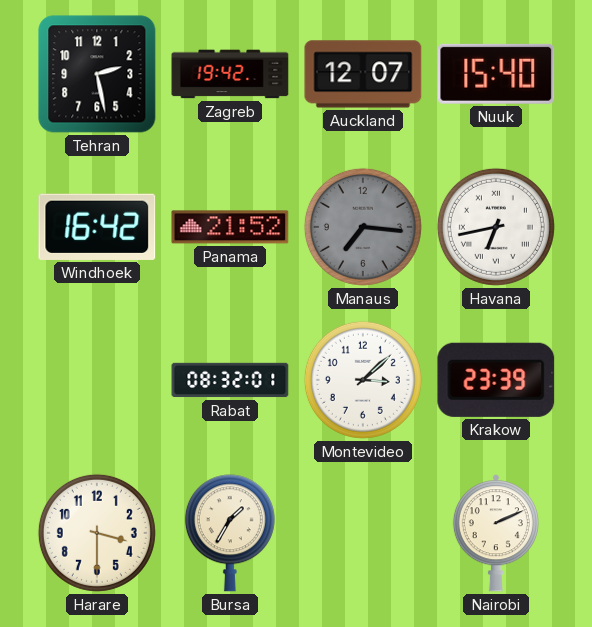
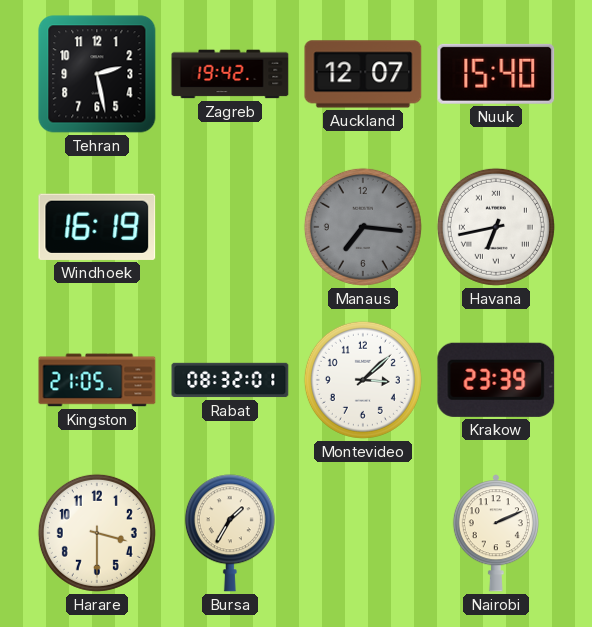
Windhoek: 16:42 -> 16:19
Panama: 21:52 -> none
Kingston: none -> 21:05
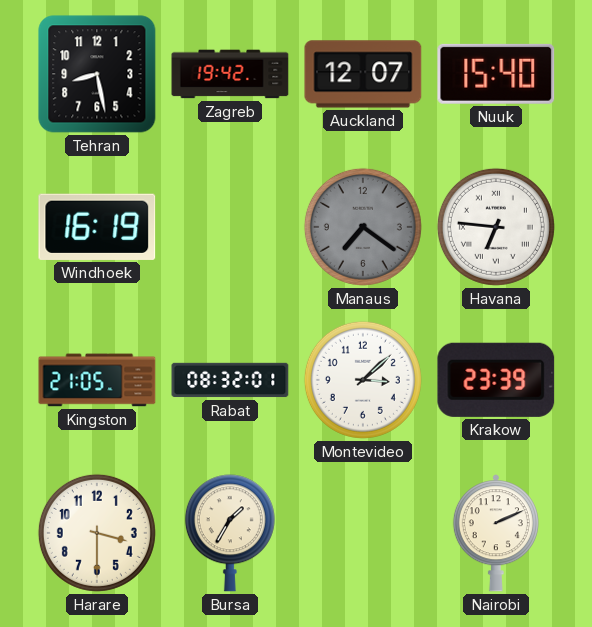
Tehran: 2:28 -> 8:28
Manaus: 7:16 -> 7:21
Havana: 6:43 -> 6:46
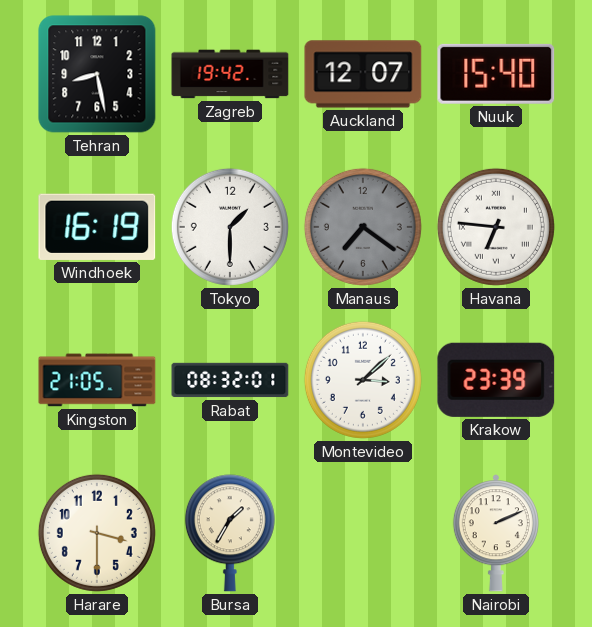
Tokyo: none -> 1:30
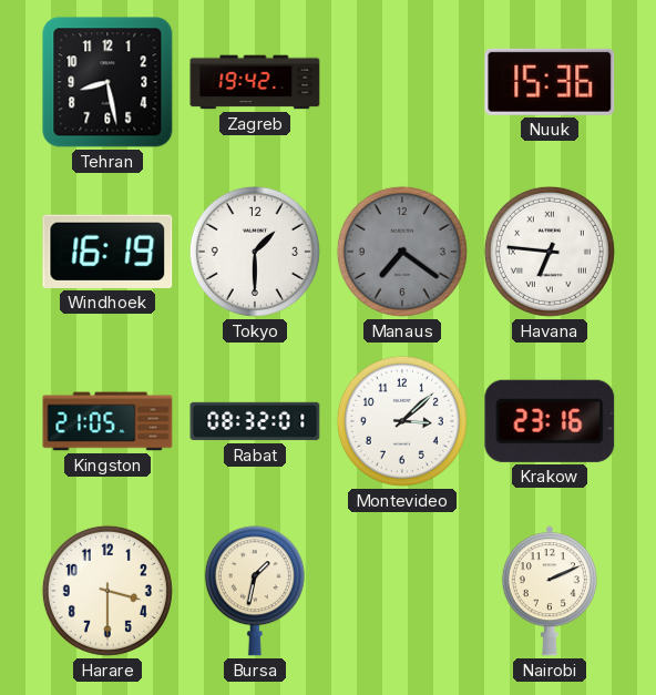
Auckland: 12:07 -> none
Nuuk: 15:40 -> 15:36
Krakow: 23:39 -> 23:16
Bursa: 1:35 -> 1:32
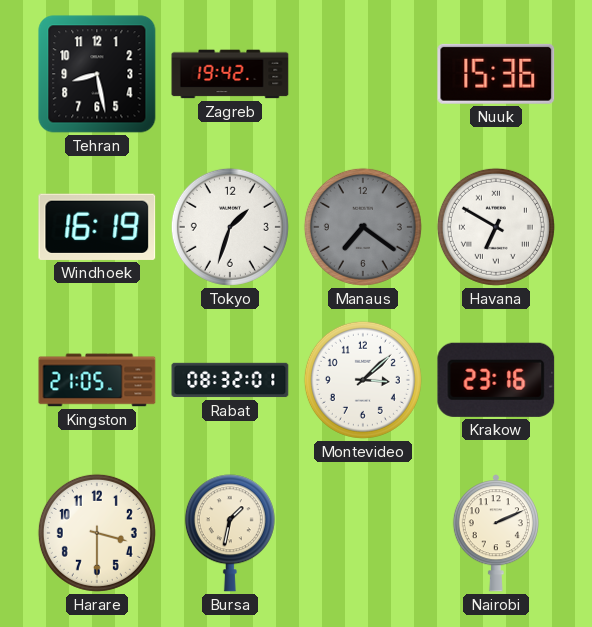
Tokyo: 1:30 -> 1:33
Havana: 6:46 -> 6:50
